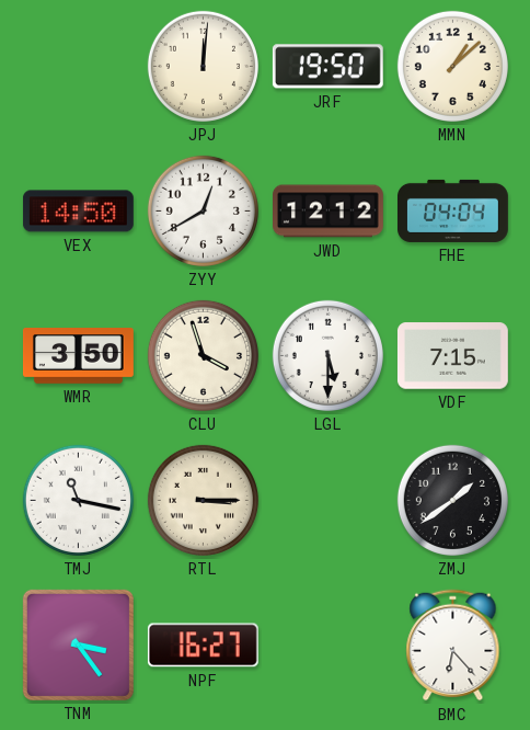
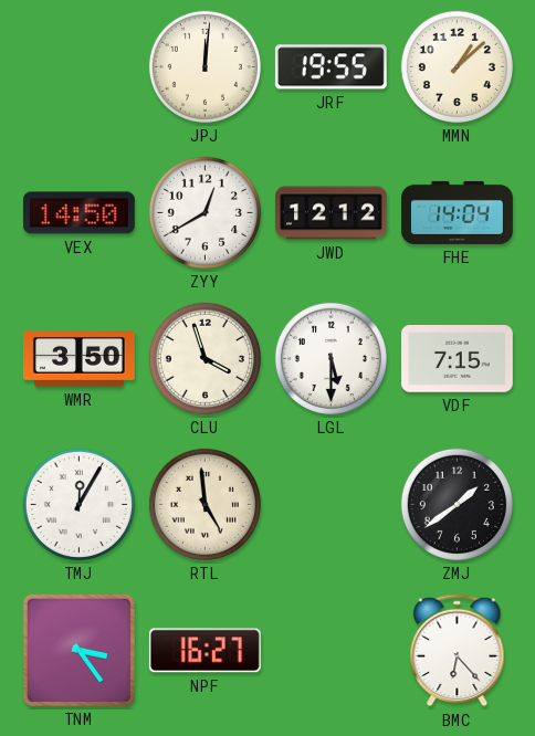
JRF: 19:50 -> 19:55
FHE: 04:04 -> 14:04
TMJ: 11:17 -> 12:05
RTL: 3:15 -> 4:59
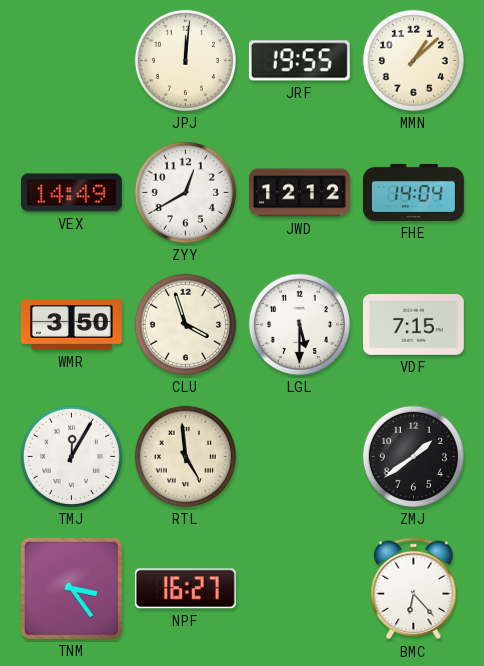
VEX: 14:50 -> 14:49
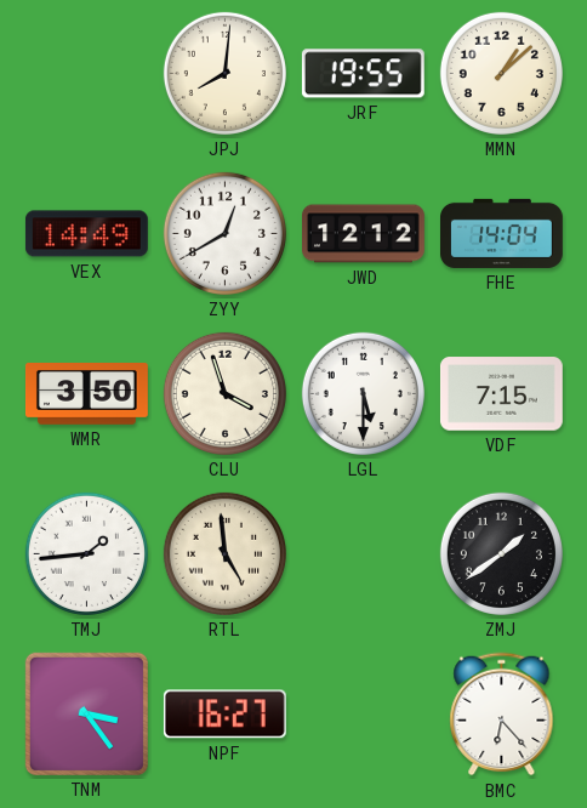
JPJ: 12:01 -> 8:01
TMJ: 12:05 -> 1:44
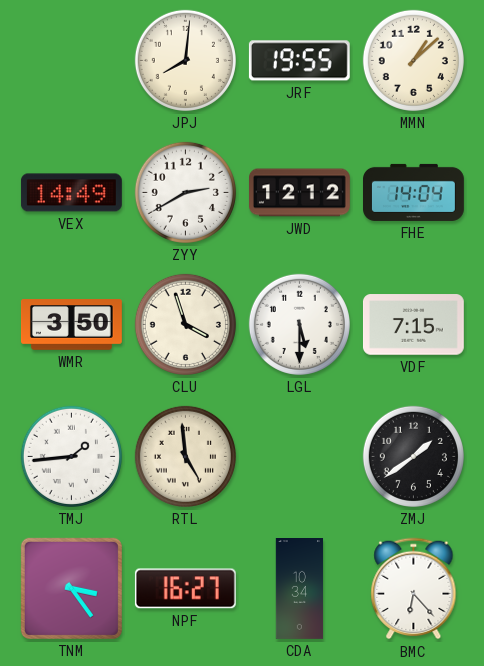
ZYY: 12:40 -> 2:40
CDA: none -> 10:34
